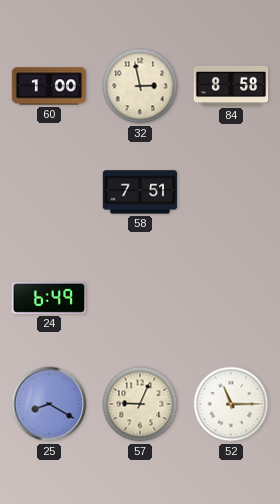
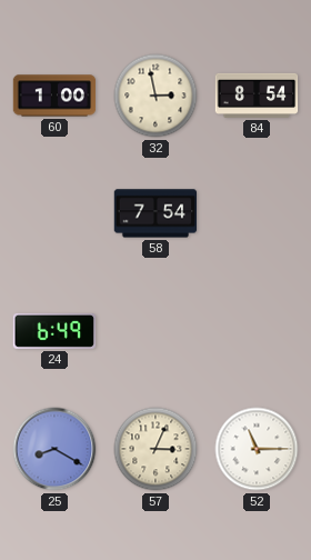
84: 8:58 -> 8:54
58: 7:51 -> 7:54
57: 9:04 -> 3:04
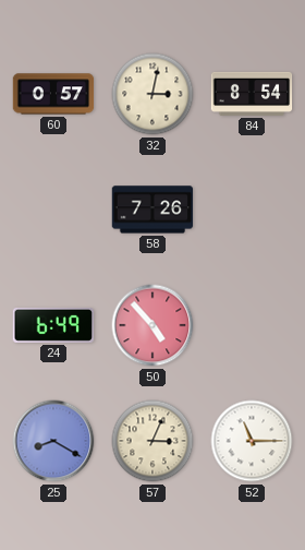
60: 1:00 -> 0:57
32: 2:58 -> 3:02
58: 7:54 -> 7:26
50: none -> 4:53
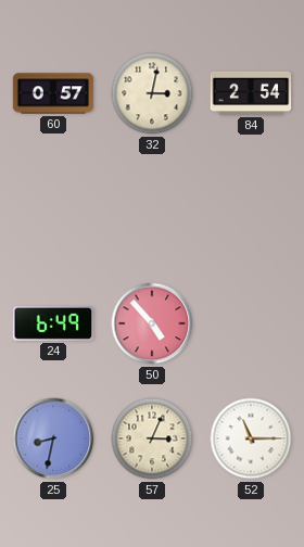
84: 8:54 -> 2:54
58: 7:26 -> none
25: 8:20 -> 8:32
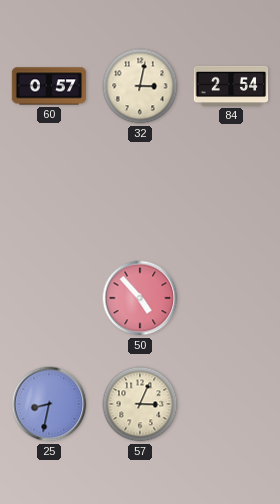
24: 6:49 -> none
52: 11:15 -> none
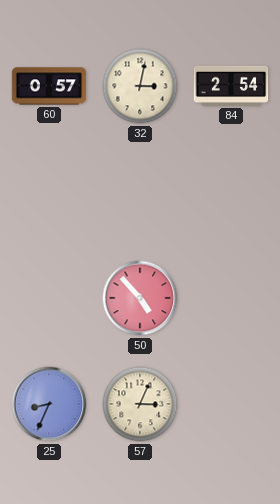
25: 8:32 -> 8:34
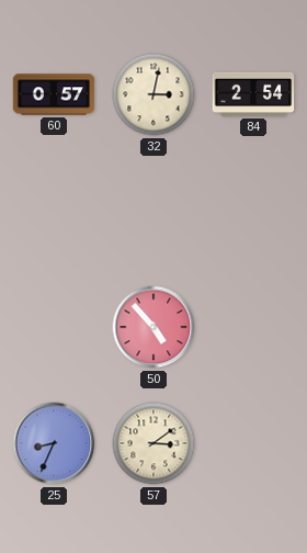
57: 3:04 -> 3:09
